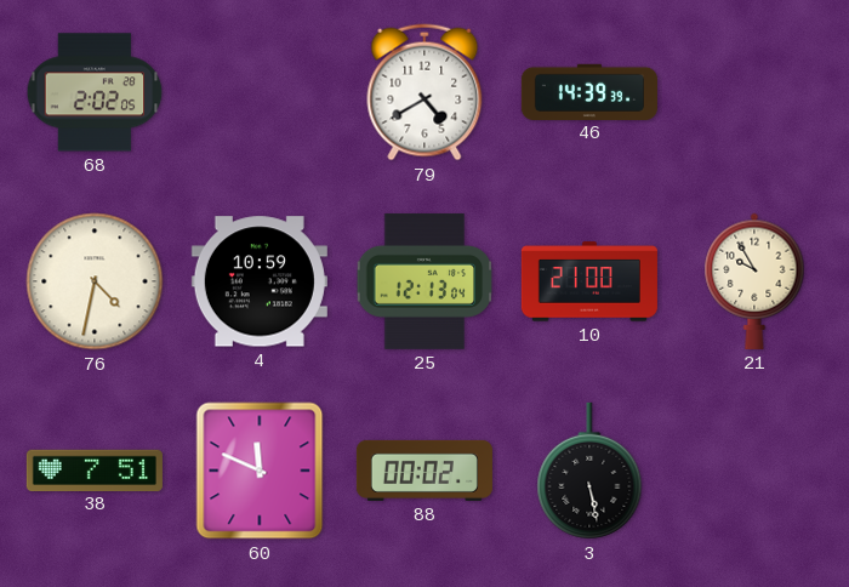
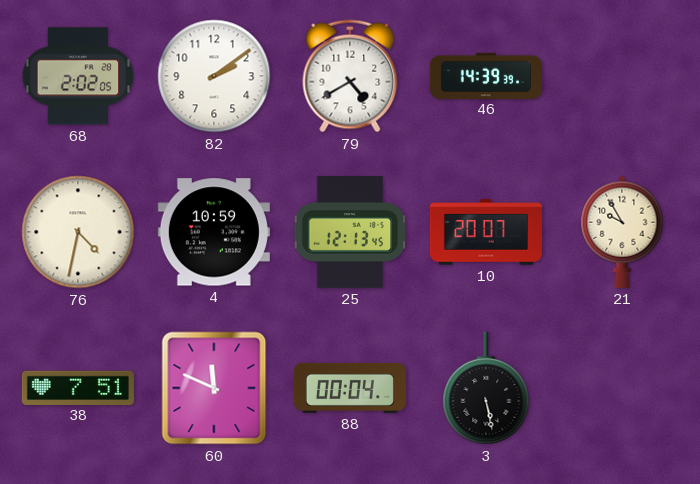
82: none -> 2:09
25: 12:13:04 -> 12:13:45
10: 21:00 -> 20:07
88: 00:02 -> 00:04
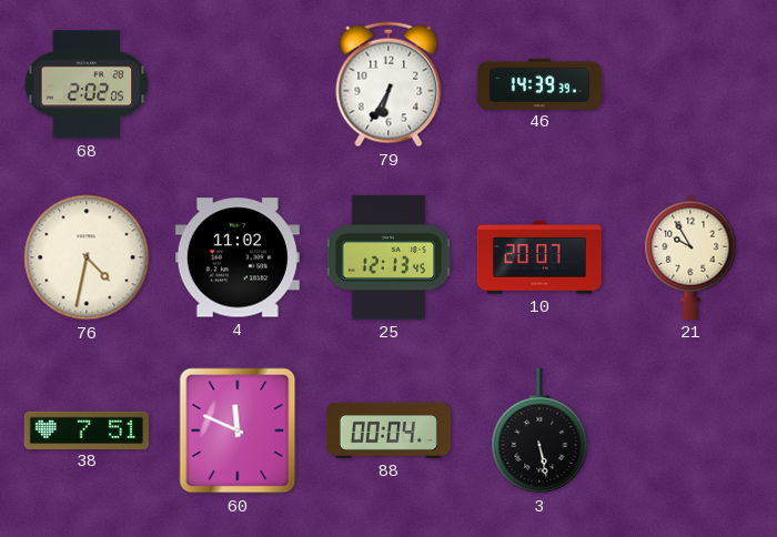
82: 2:09 -> none
79: 4:40 -> 6:35
4: 10:59 -> 11:02
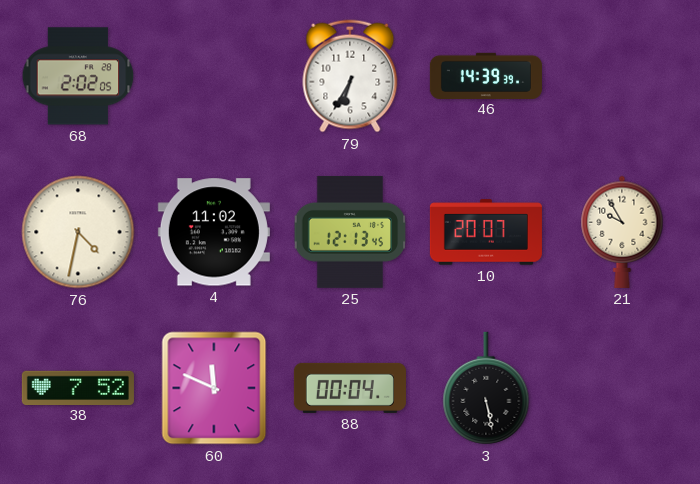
38: 7:51 -> 7:52
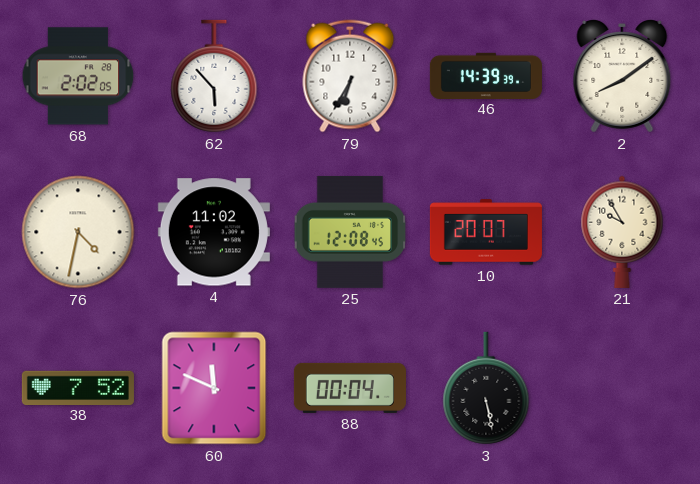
62: none -> 5:53
2: none -> 8:09
25: 12:13 -> 12:08
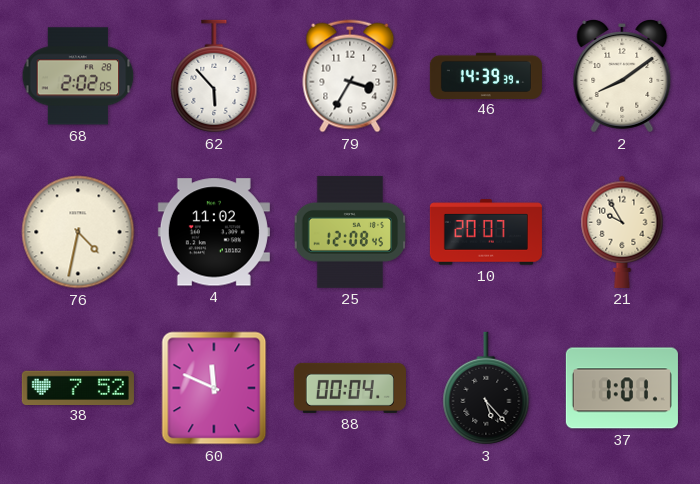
79: 6:35 -> 3:35
3: 5:28 -> 5:23
37: none -> 1:01
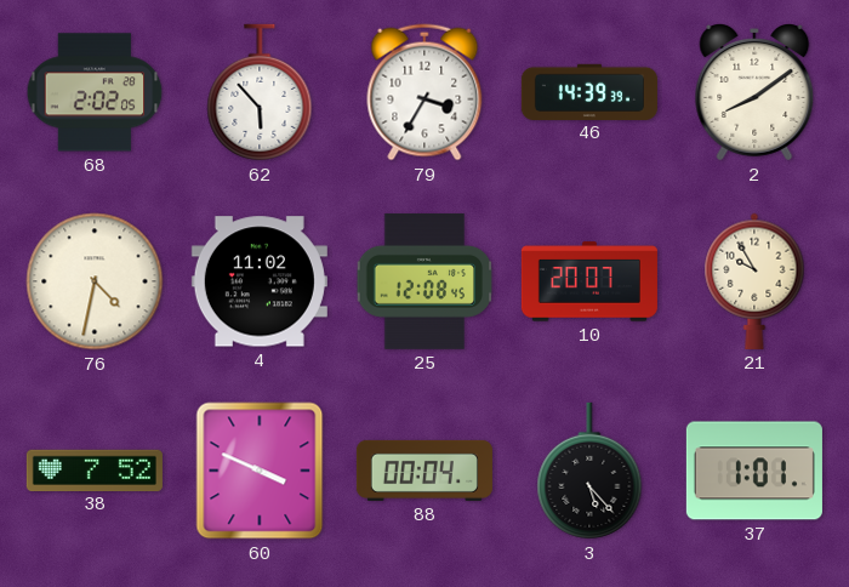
60: 11:49 -> 3:49
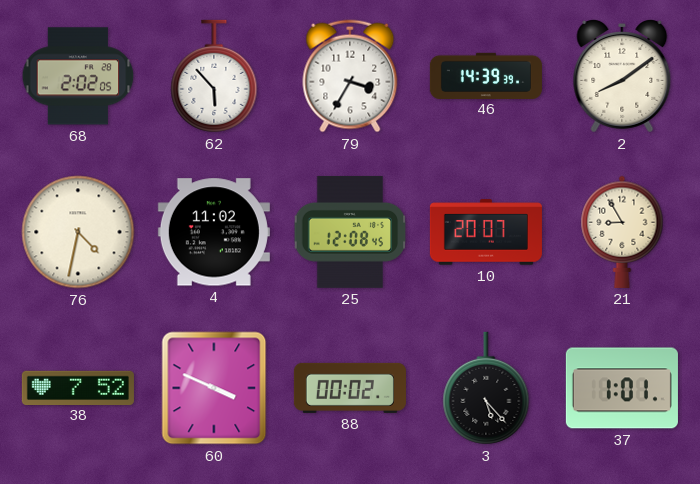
21: 9:55 -> 8:55
88: 00:04 -> 00:02
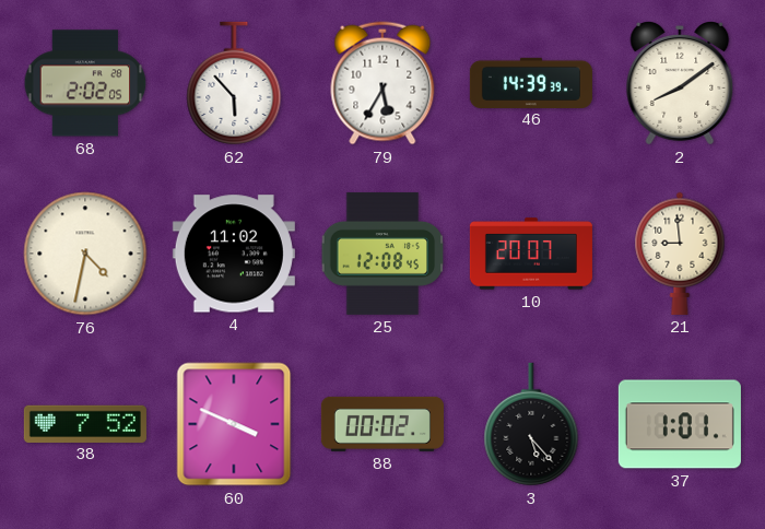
79: 3:35 -> 5:35
21: 8:55 -> 8:59
